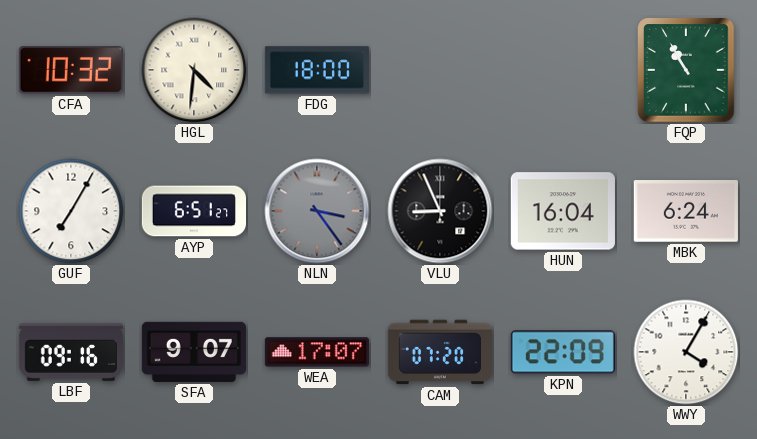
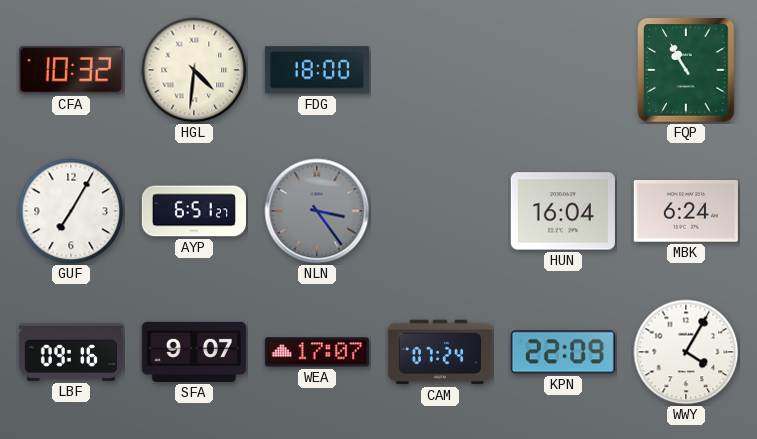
VLU: 8:56 -> none
CAM: 07:20 -> 07:24
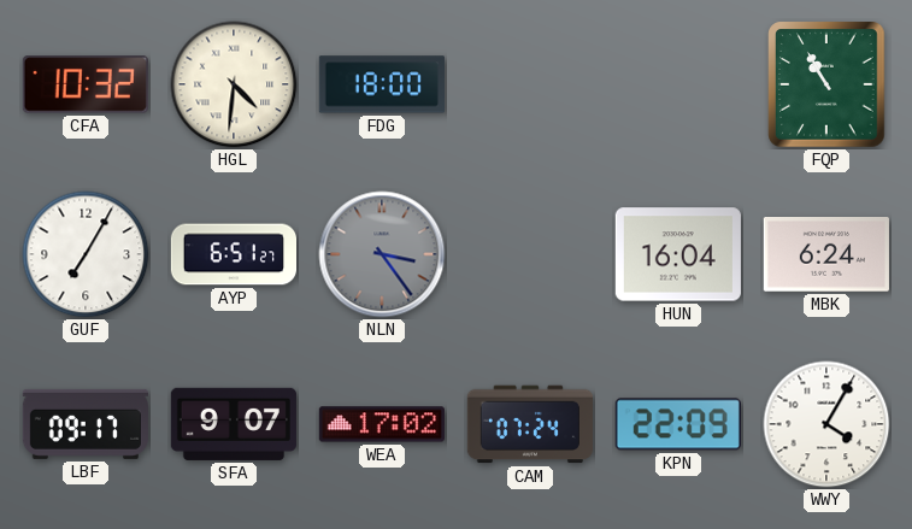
LBF: 09:16 -> 09:17
WEA: 17:07 -> 17:02
